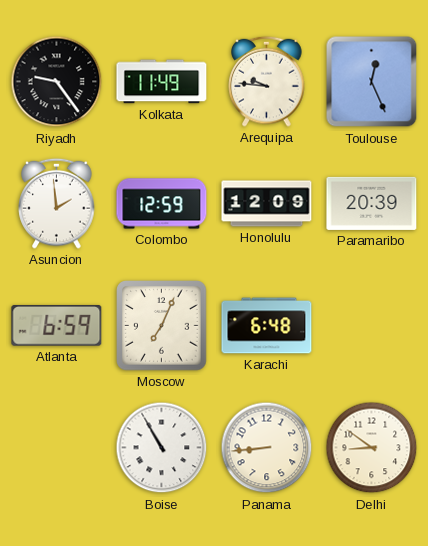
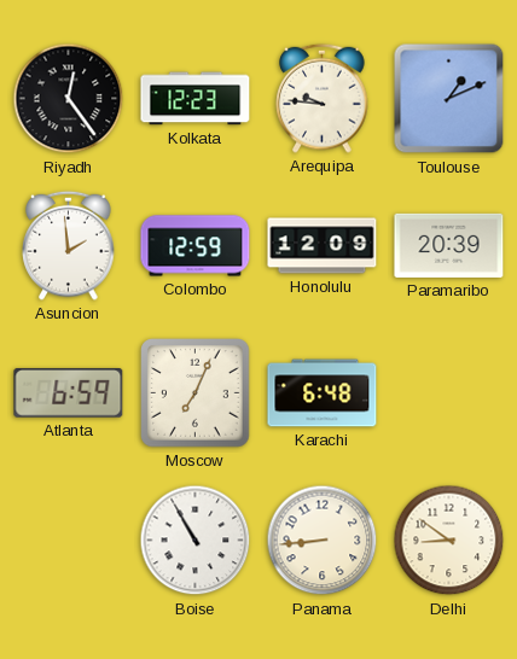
Riyadh: 9:24 -> 12:24
Kolkata: 11:49 -> 12:23
Toulouse: 12:26 -> 1:11
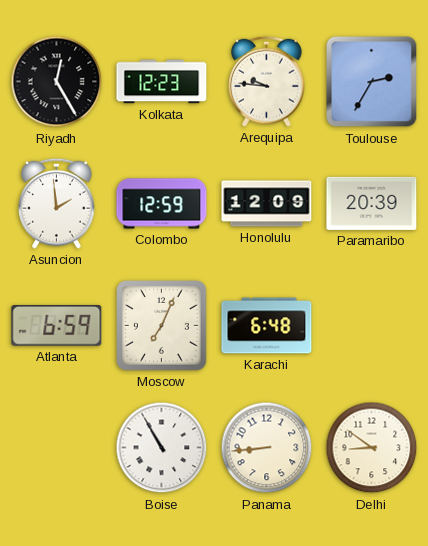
Riyadh: 12:24 -> 12:25
Toulouse: 1:11 -> 2:35
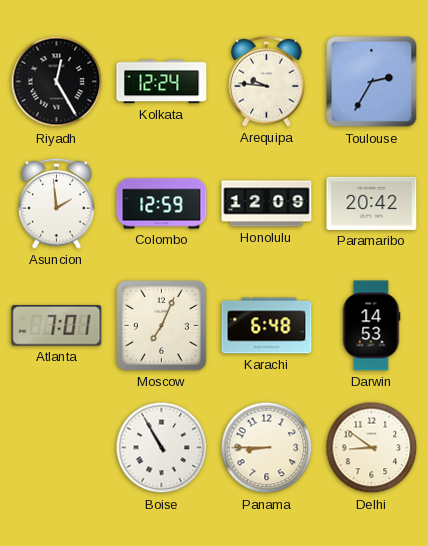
Kolkata: 12:23 -> 12:24
Paramaribo: 20:39 -> 20:42
Atlanta: 6:59 -> 7:01
Darwin: none -> 14:53
Panama: 8:44 -> 8:45
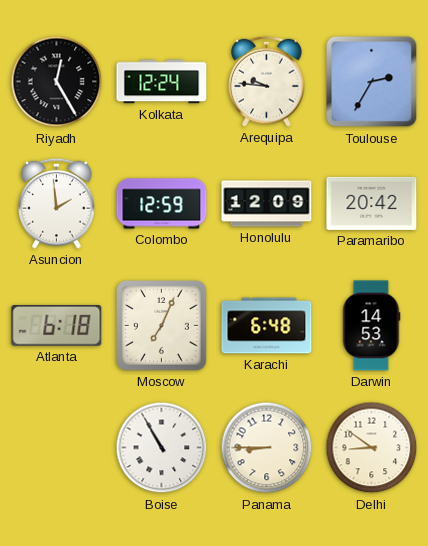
Atlanta: 7:01 -> 6:18
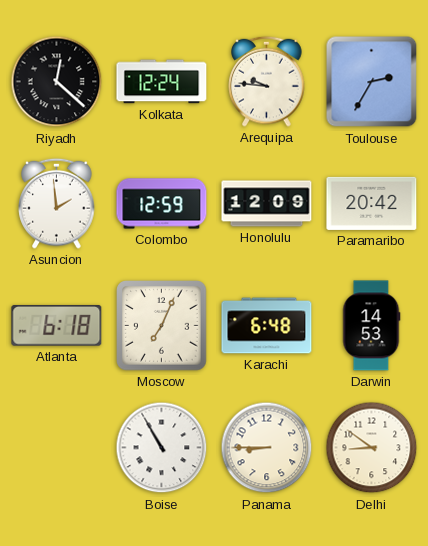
Riyadh: 12:25 -> 12:22
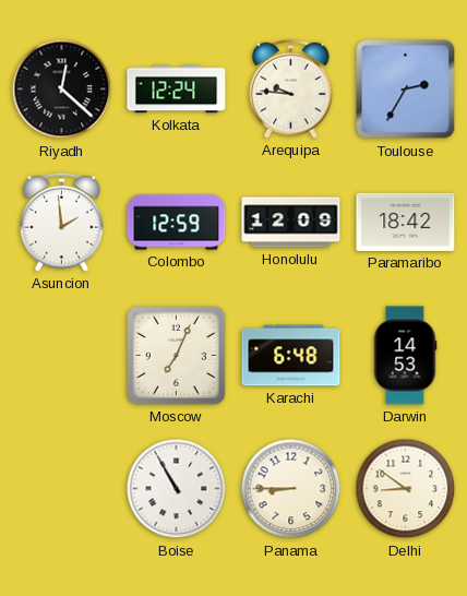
Paramaribo: 20:42 -> 18:42
Atlanta: 6:18 -> none
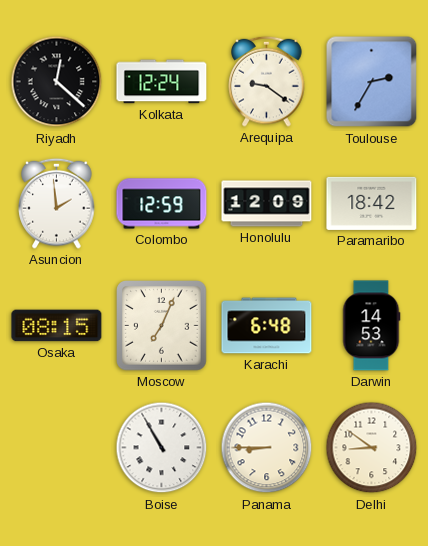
Arequipa: 9:46 -> 9:21
Osaka: none -> 08:15
